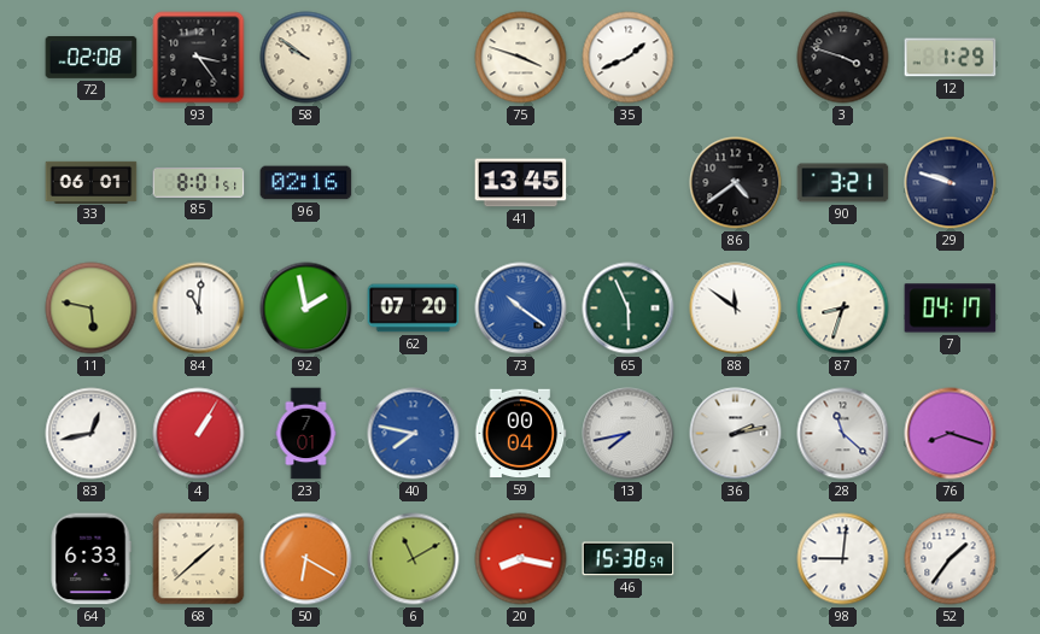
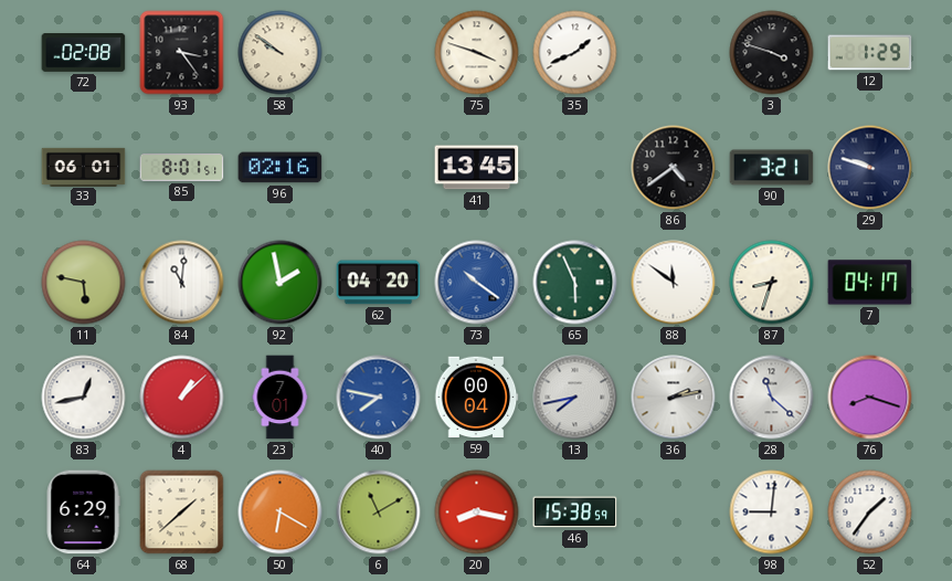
62: 07:20 -> 04:20
4: 1:05 -> 1:08
64: 6:33 -> 6:29
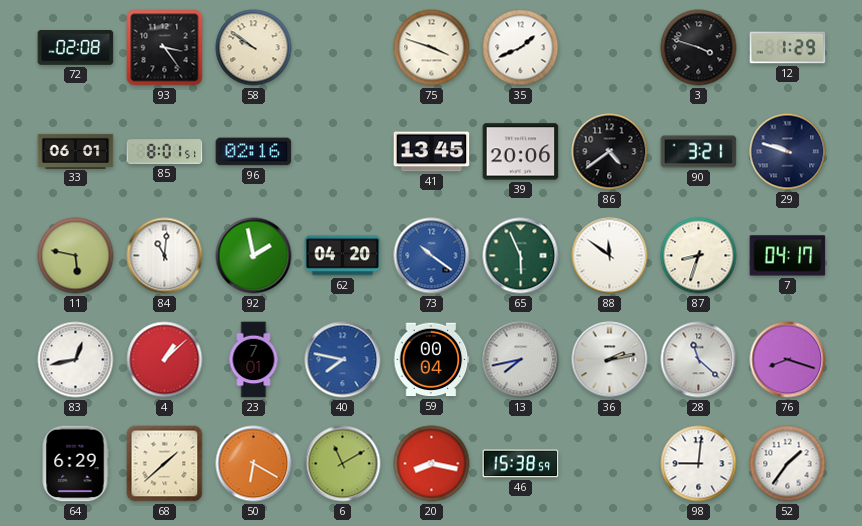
39: none -> 20:06
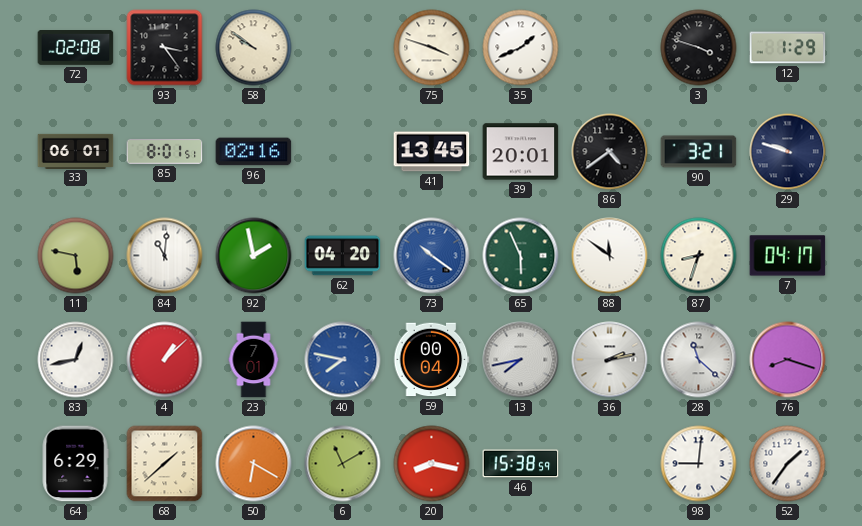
39: 20:06 -> 20:01
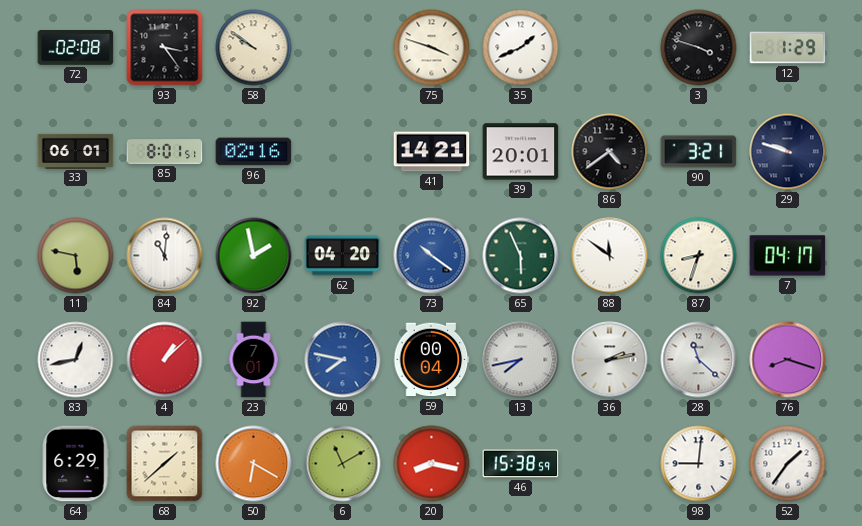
41: 13:45 -> 14:21
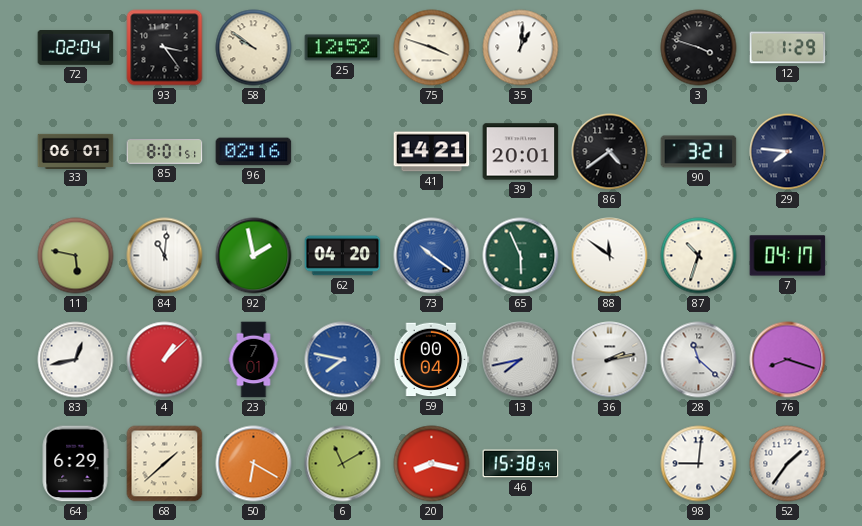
72: 02:08 -> 02:04
25: none -> 12:52
35: 1:41 -> 1:01
29: 9:48 -> 7:46
87: 8:33 -> 10:33
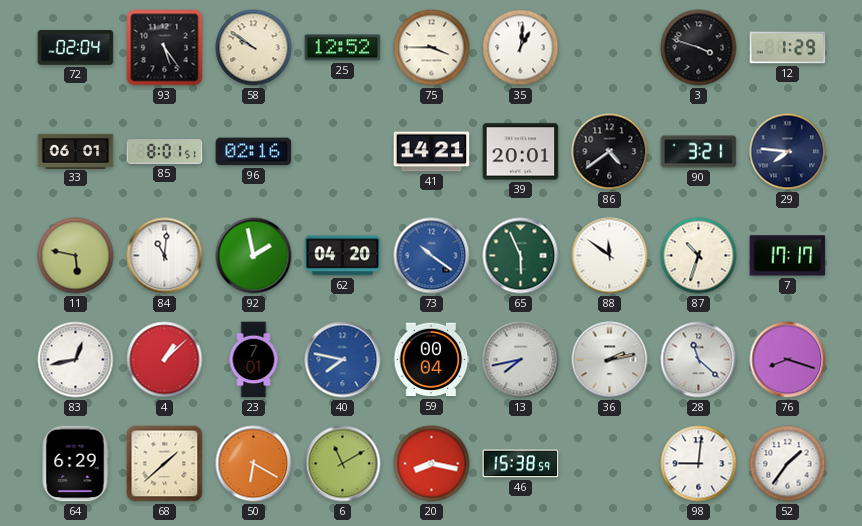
93: 3:24 -> 5:24
75: 3:48 -> 3:45
7: 04:17 -> 17:17
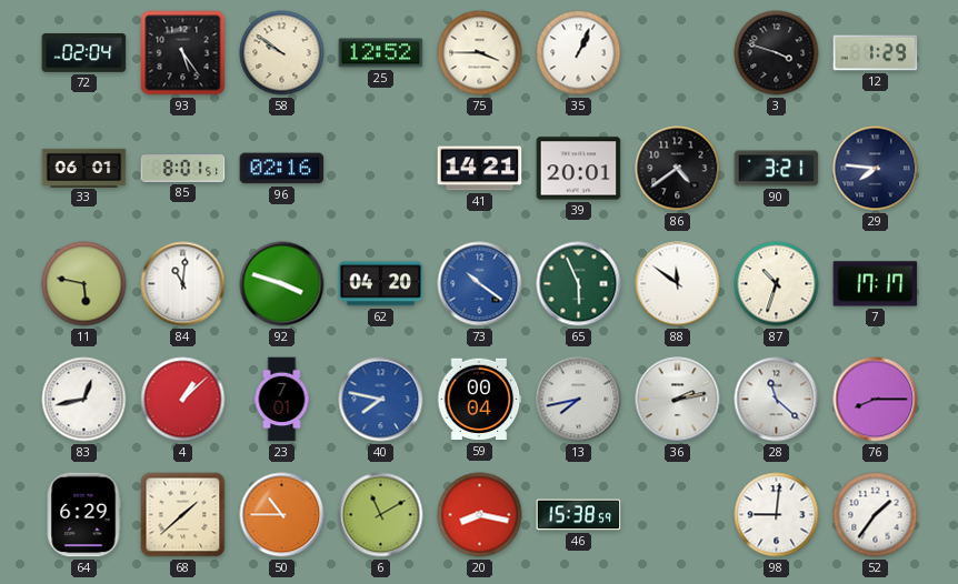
35: 1:01 -> 1:04
92: 1:58 -> 3:48
76: 8:18 -> 8:15
50: 6:20 -> 10:45
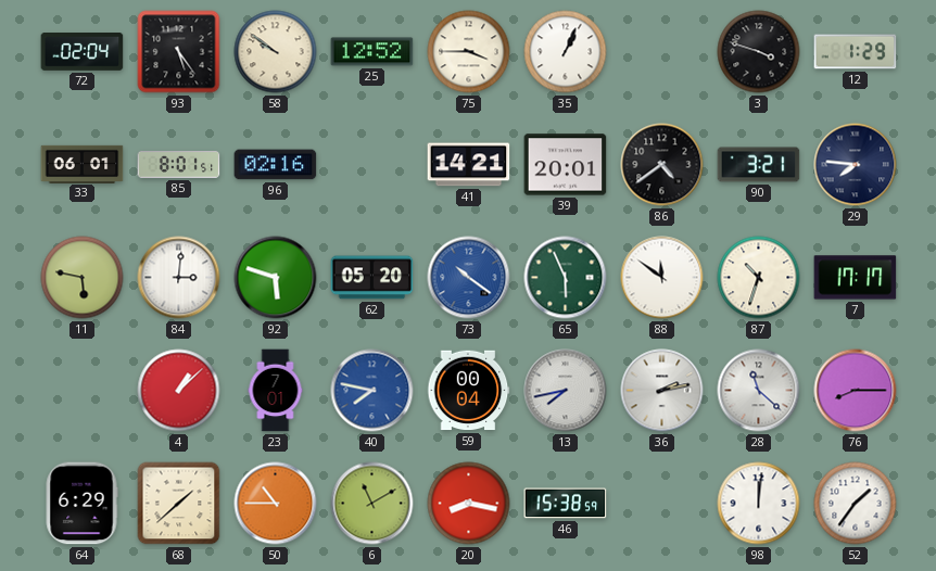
84: 11:01 -> 3:01
92: 3:48 -> 5:48
62: 04:20 -> 05:20
83: 12:43 -> none
98: 9:01 -> 12:01
